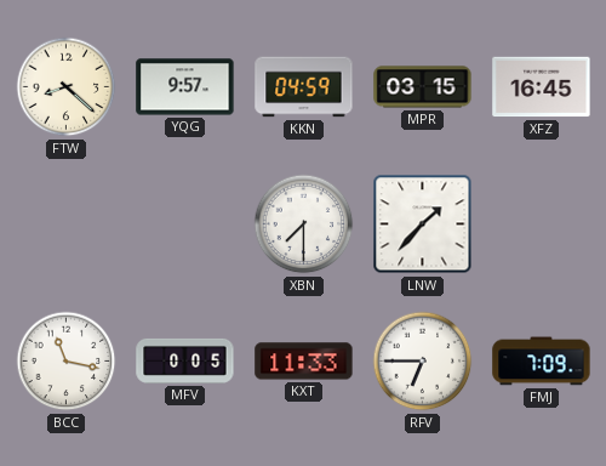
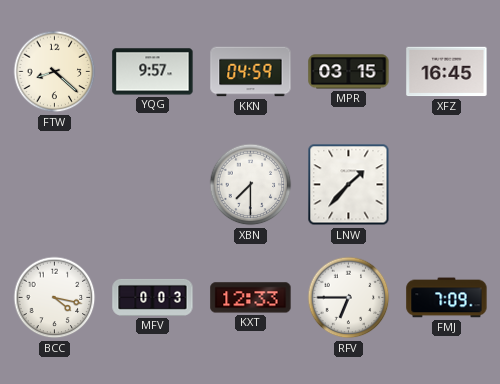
BCC: 11:17 -> 4:17
MFV: 0:05 -> 0:03
KXT: 11:33 -> 12:33
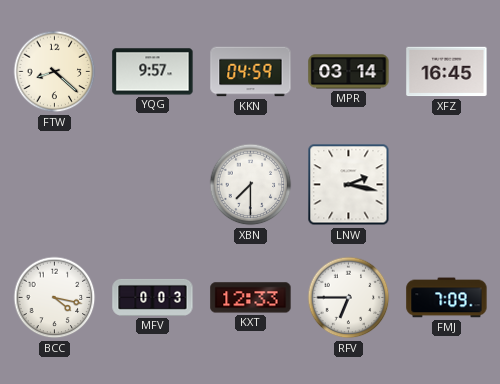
MPR: 03:15 -> 03:14
LNW: 1:37 -> 2:17
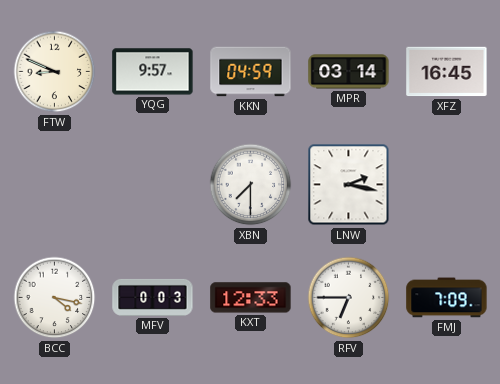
FTW: 8:22 -> 8:49
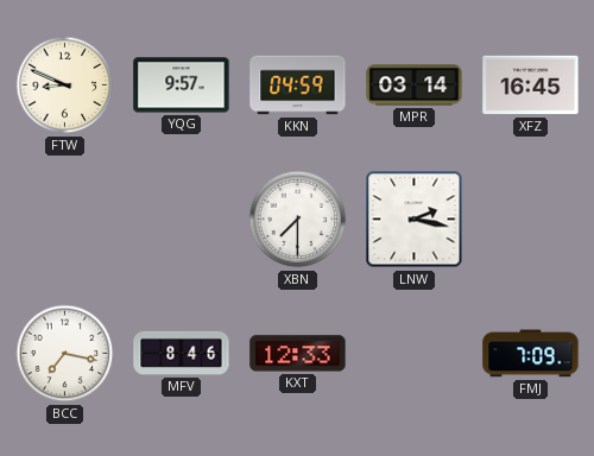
BCC: 4:17 -> 7:17
MFV: 0:03 -> 8:46
RFV: 6:45 -> none
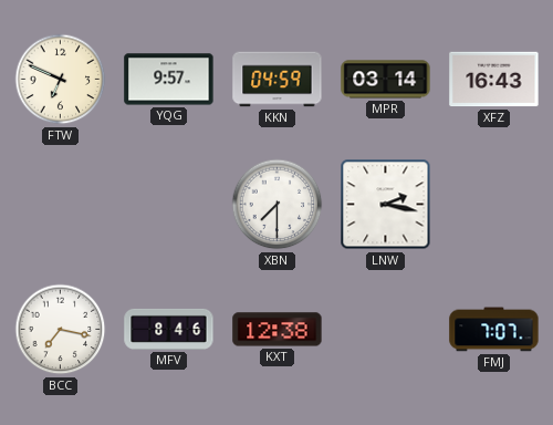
FTW: 8:49 -> 6:49
XFZ: 16:45 -> 16:43
KXT: 12:33 -> 12:38
FMJ: 7:09 -> 7:07
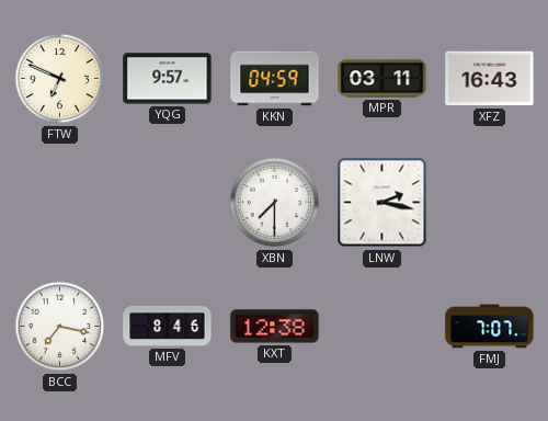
MPR: 03:14 -> 03:11
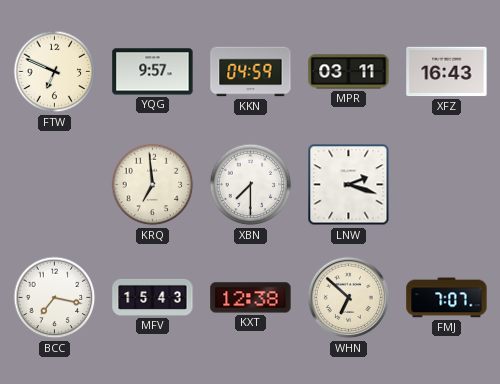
KRQ: none -> 6:59
LNW: 2:17 -> 2:18
MFV: 8:46 -> 15:43
WHN: none -> 6:52
